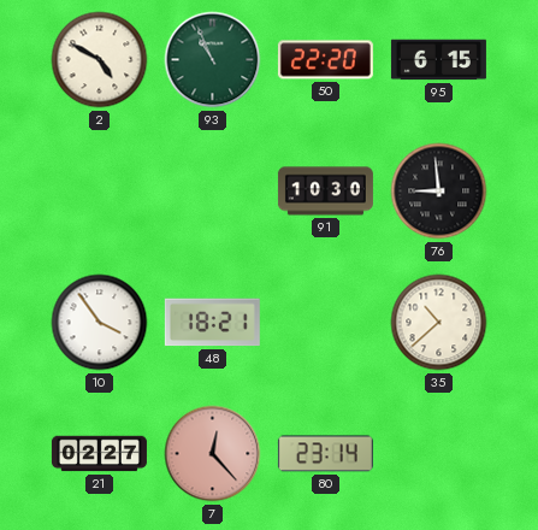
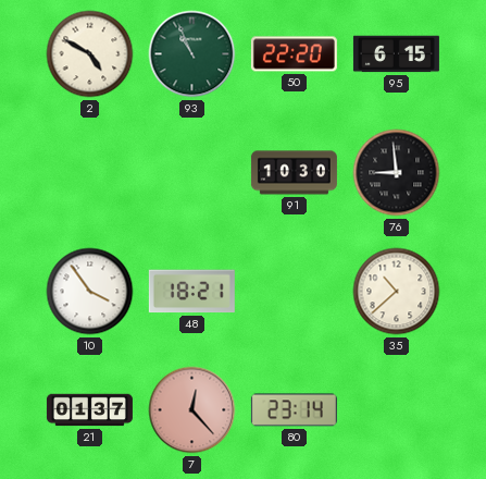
21: 02:27 -> 01:37
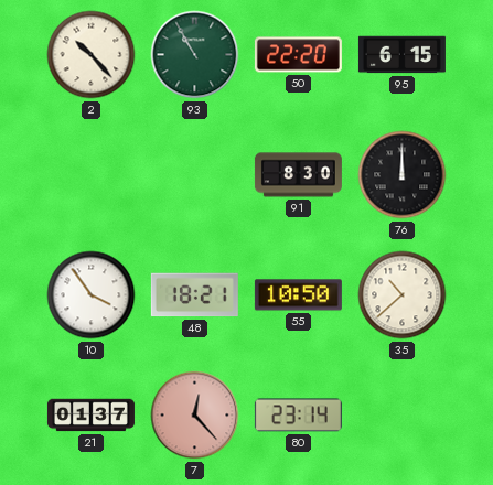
2: 4:50 -> 10:23
93: 10:56 -> 10:55
91: 10:30 -> 8:30
76: 8:59 -> 12:00
55: none -> 10:50
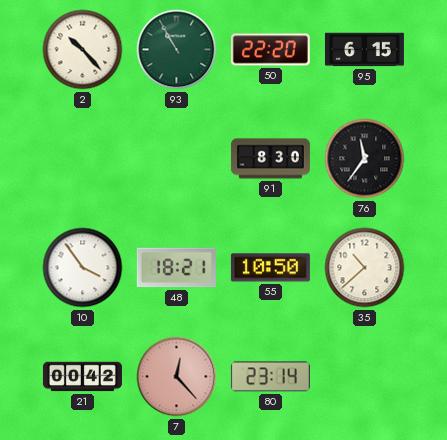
76: 12:00 -> 11:36
21: 01:37 -> 00:42
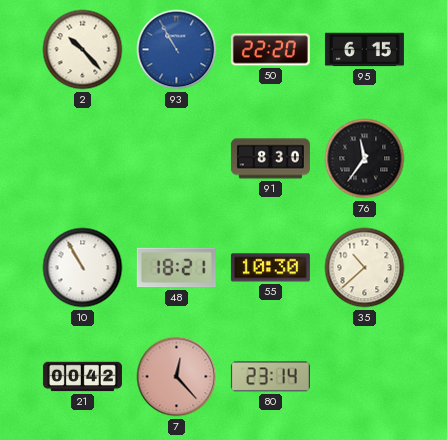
93 dial: green -> blue
10: 3:54 -> 10:55
55: 10:50 -> 10:30
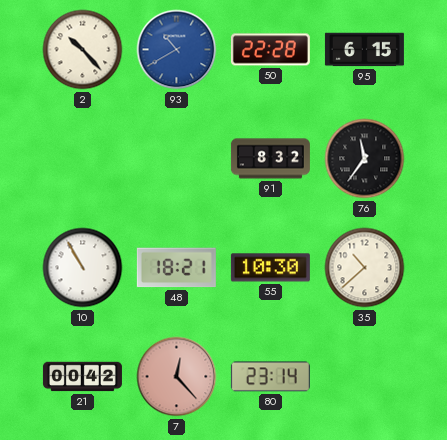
93: 10:55 -> 10:40
50: 22:20 -> 22:28
91: 8:30 -> 8:32
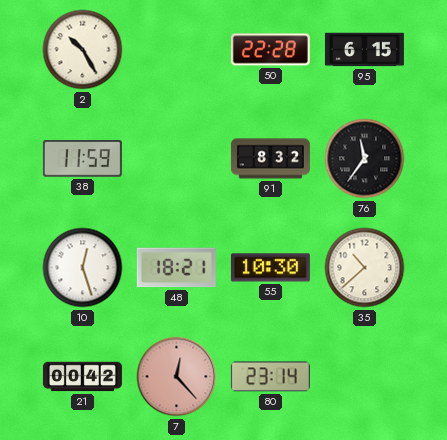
2: 10:23 -> 10:25
93: 10:40 -> none
38: none -> 11:59
10: 10:55 -> 12:27
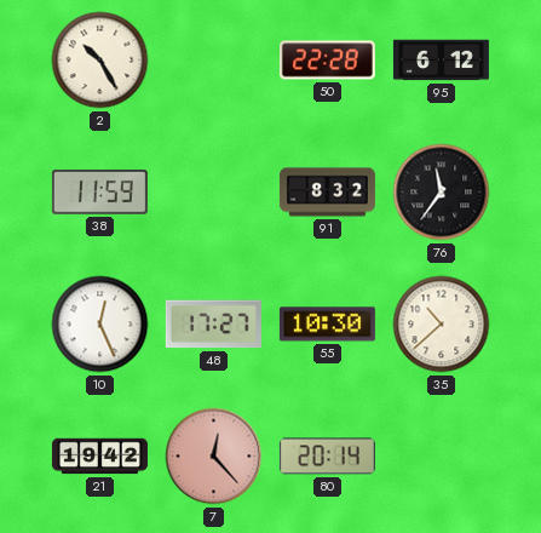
95: 6:15 -> 6:12
10: 12:27 -> 12:26
48: 18:21 -> 17:27
21: 00:42 -> 19:42
80: 23:14 -> 20:14
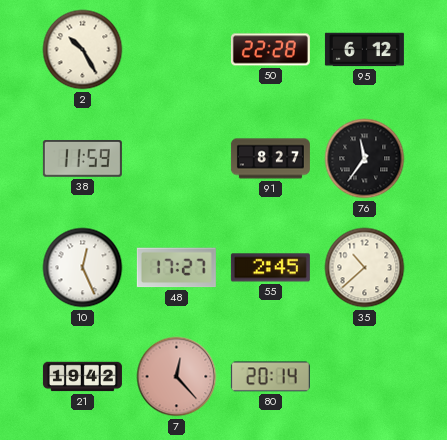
91: 8:32 -> 8:27
55: 10:30 -> 2:45
